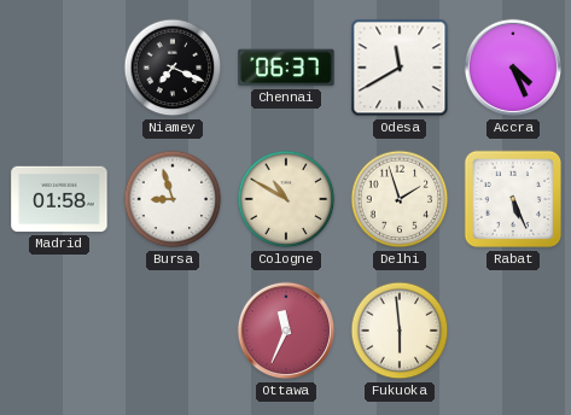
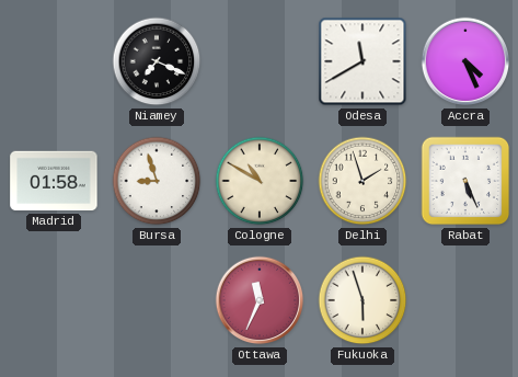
Chennai: 06:37 -> none
Fukuoka: 5:59 -> 5:57
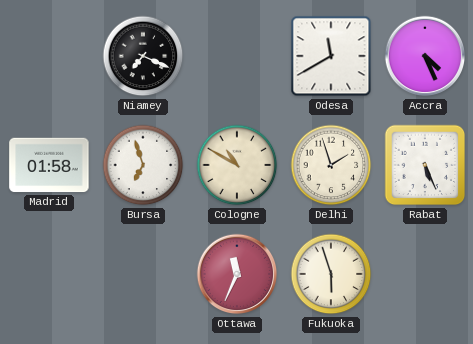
Bursa: 8:57 -> 6:57
